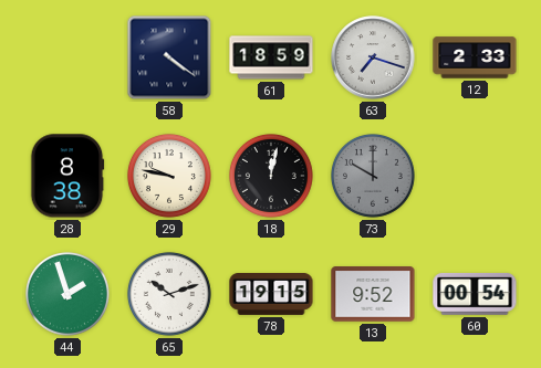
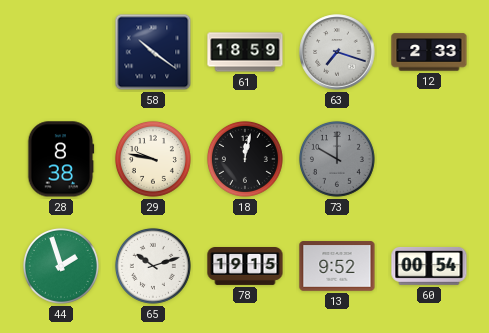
58: 4:21 -> 10:21
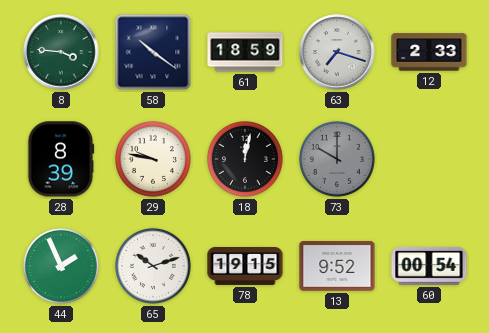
8: none -> 3:46
28: 8:38 -> 8:39
44: 1:57 -> 1:56
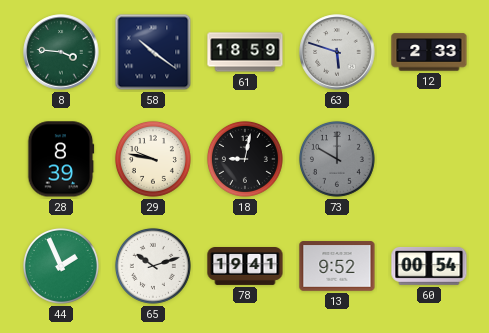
63: 7:18 -> 5:48
18: 12:02 -> 9:02
78: 19:15 -> 19:41
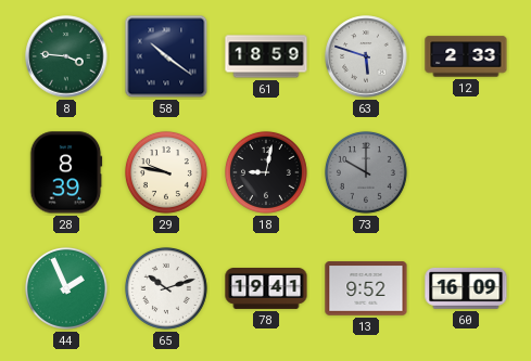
60: 00:54 -> 16:09
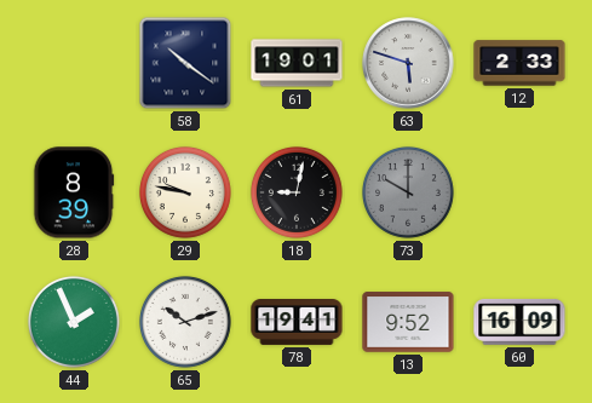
8: 3:46 -> none
61: 18:59 -> 19:01
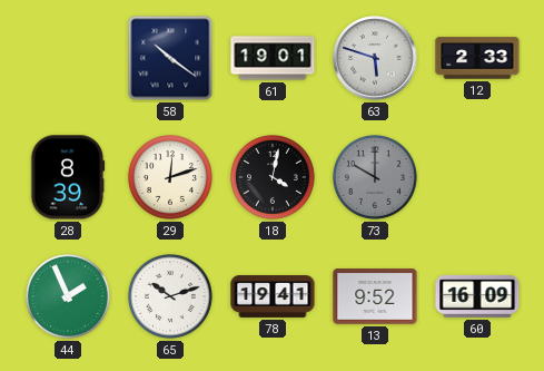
29: 9:47 -> 12:12
18: 9:02 -> 4:02
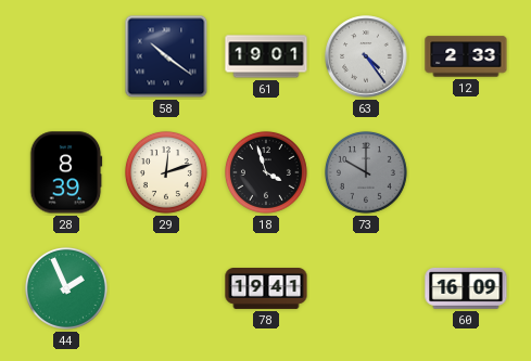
63: 5:48 -> 4:24
18: 4:02 -> 3:57
65: 10:12 -> none
13: 9:52 -> none
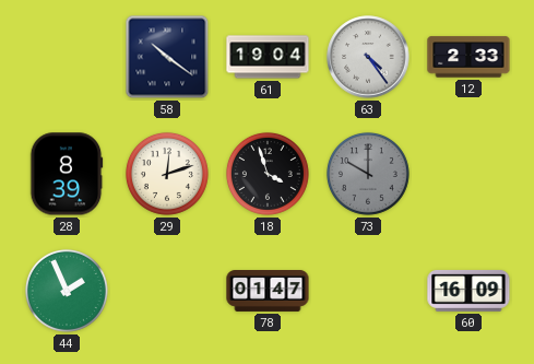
61: 19:01 -> 19:04
78: 19:41 -> 01:47
